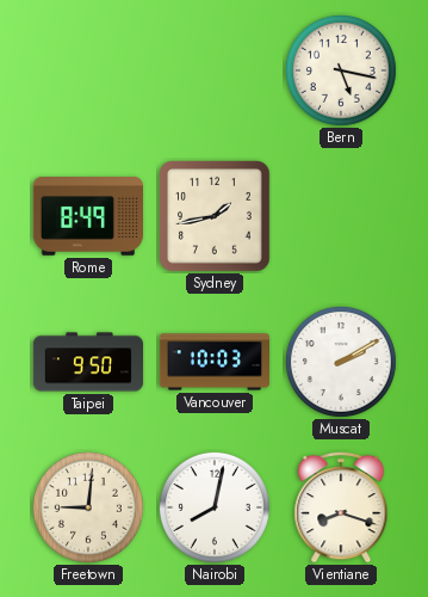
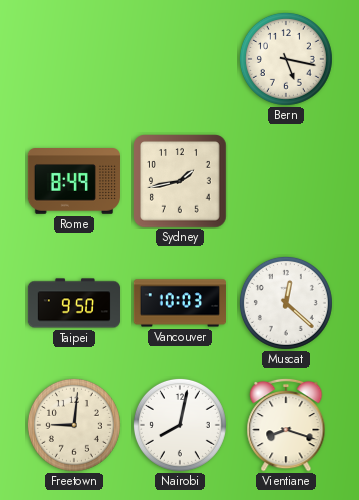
Muscat: 2:10 -> 12:22
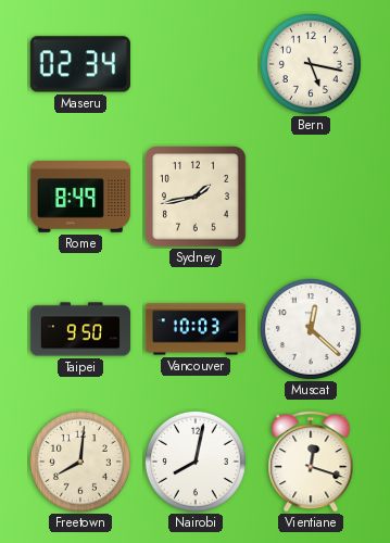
Maseru: none -> 02:34
Freetown: 9:01 -> 8:01
Vientiane: 8:18 -> 12:18
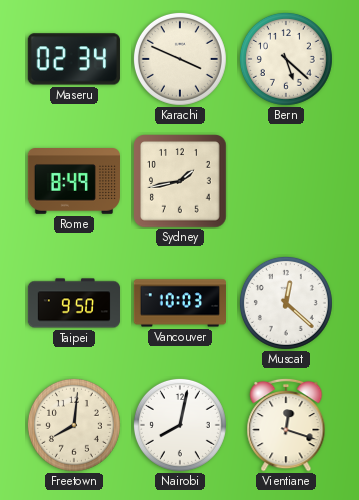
Karachi: none -> 3:49
Bern: 5:17 -> 5:22
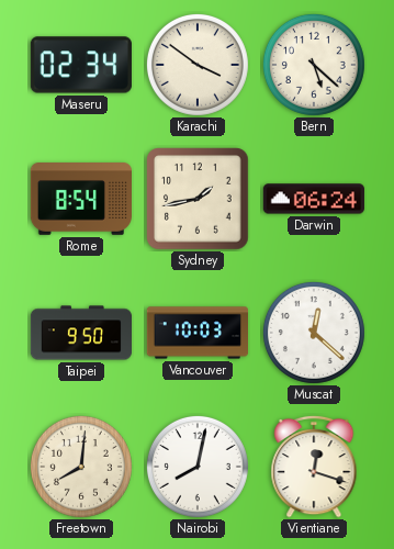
Karachi: 3:49 -> 3:51
Rome: 8:49 -> 8:54
Darwin: none -> 06:24
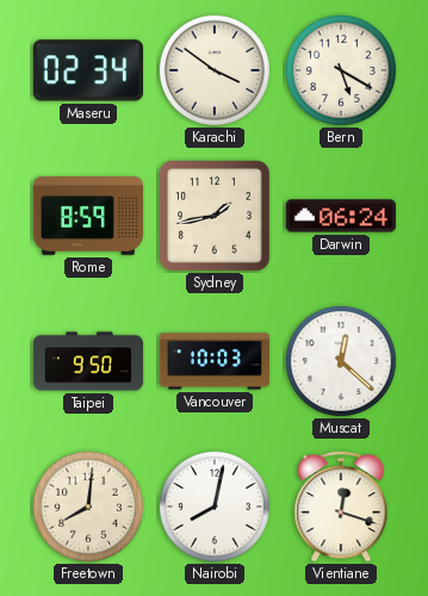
Bern: 5:22 -> 5:20
Rome: 8:54 -> 8:59
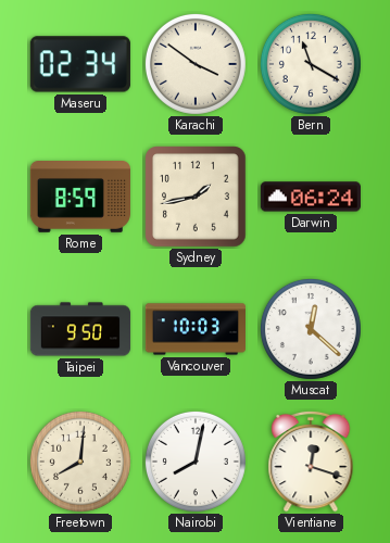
Bern: 5:20 -> 11:20
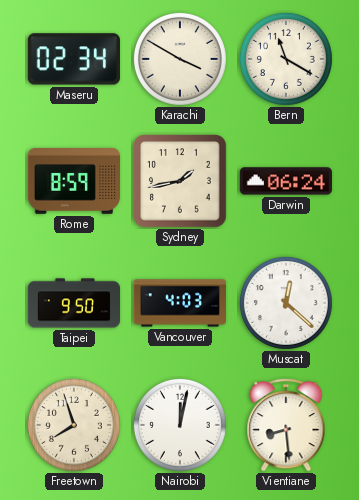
Karachi: 3:51 -> 3:50
Vancouver: 10:03 -> 4:03
Freetown: 8:01 -> 7:57
Nairobi: 8:02 -> 12:02
Vientiane: 12:18 -> 8:29
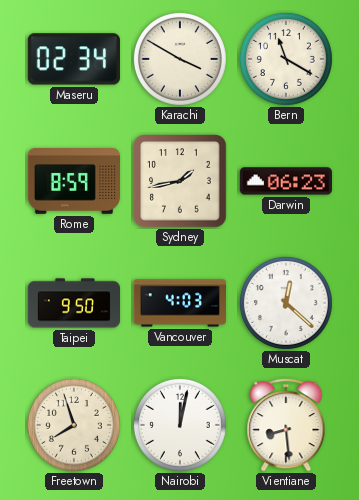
Darwin: 06:24 -> 06:23
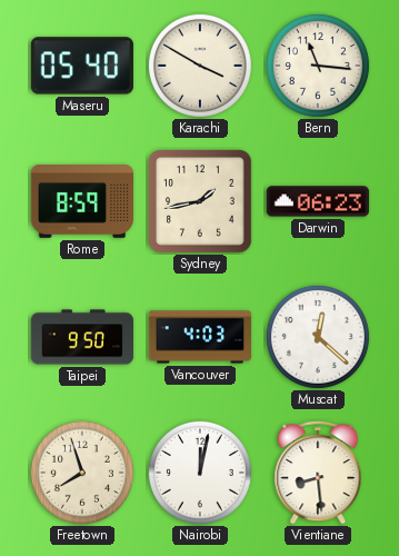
Maseru: 02:34 -> 05:40
Bern: 11:20 -> 11:16
